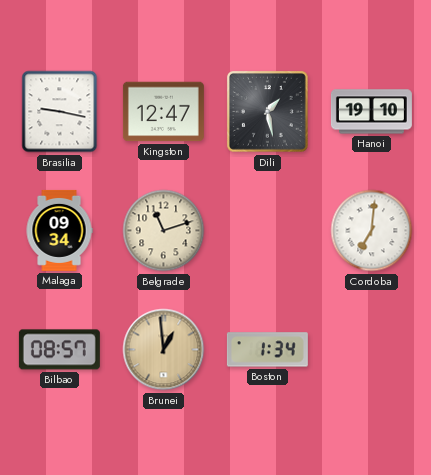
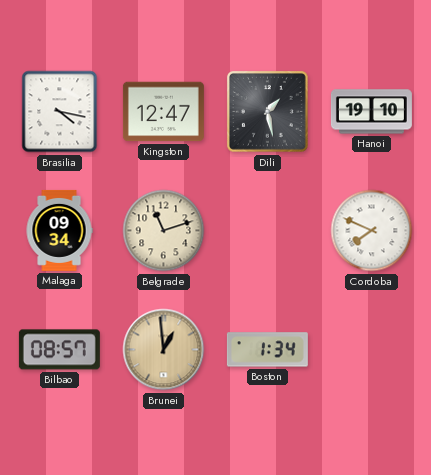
Brasilia: 9:17 -> 4:17
Cordoba: 7:01 -> 7:49
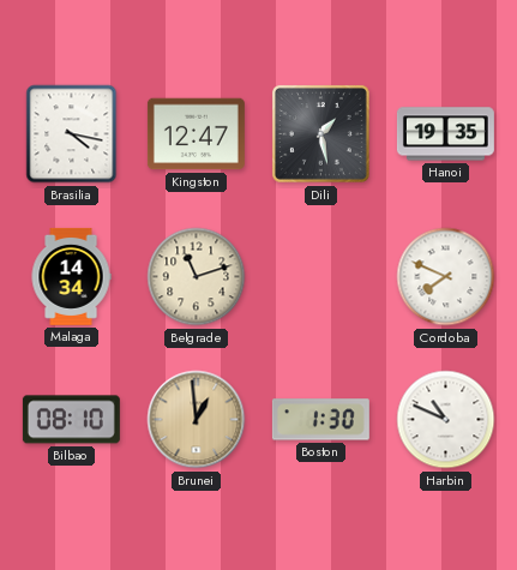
Hanoi: 19:10 -> 19:35
Malaga: 09:34 -> 14:34
Bilbao: 08:57 -> 08:10
Boston: 1:34 -> 1:30
Harbin: none -> 10:49
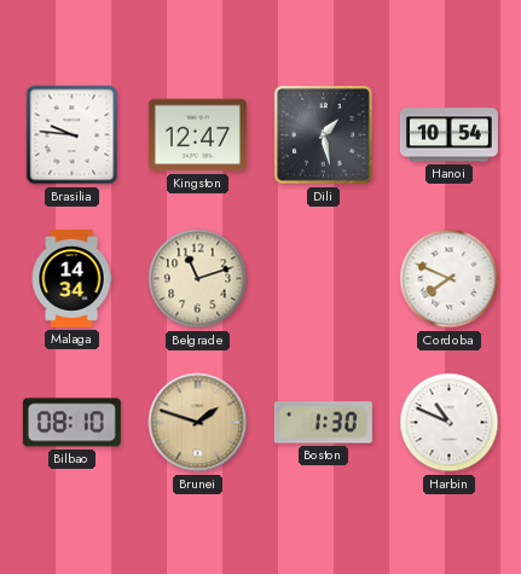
Brasilia: 4:17 -> 9:46
Hanoi: 19:35 -> 10:54
Brunei: 12:59 -> 1:48
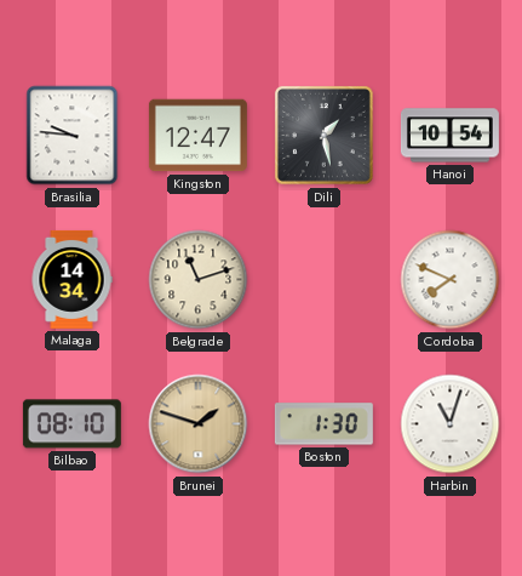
Harbin: 10:49 -> 11:03
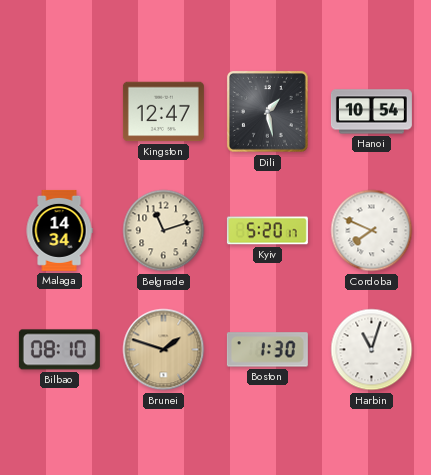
Brasilia: 9:46 -> none
Kyiv: none -> 5:20
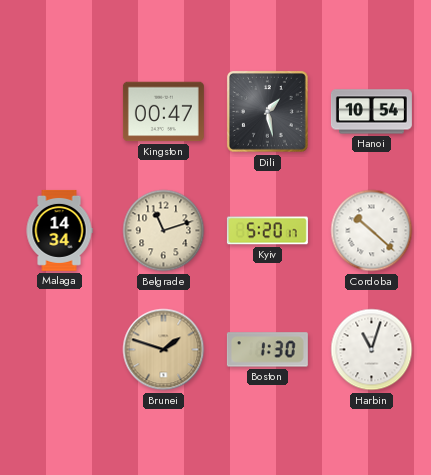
Kingston: 12:47 -> 00:47
Cordoba: 7:49 -> 10:22
Bilbao: 08:10 -> none
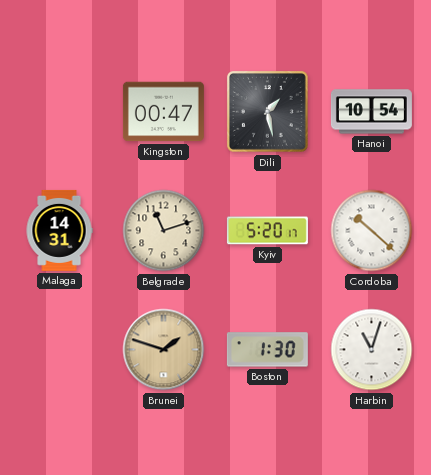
Malaga: 14:34 -> 14:31
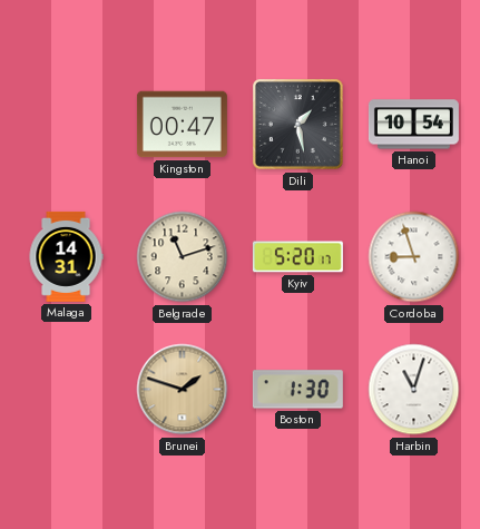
Cordoba: 10:22 -> 8:57
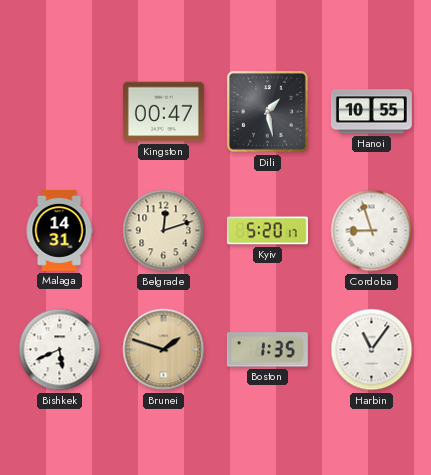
Hanoi: 10:54 -> 10:55
Belgrade: 11:12 -> 12:12
Bishkek: none -> 5:41
Boston: 1:30 -> 1:35
Harbin: 11:03 -> 11:06
